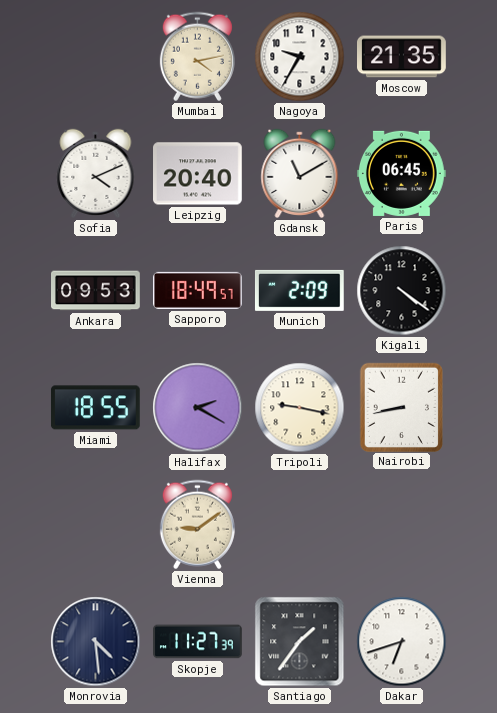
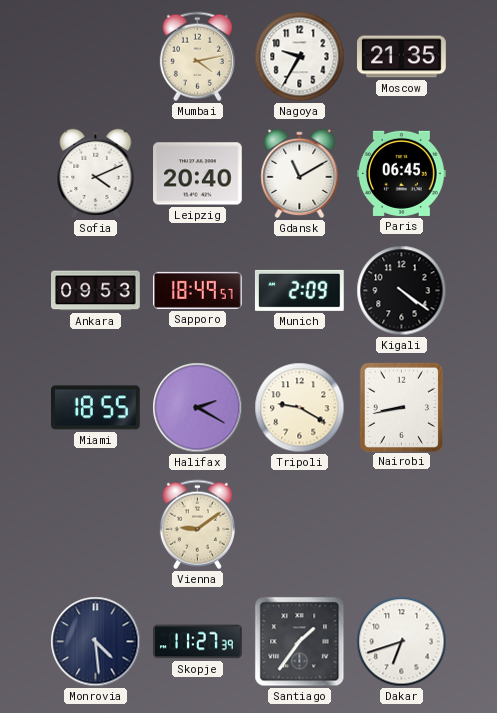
Tripoli: 9:17 -> 9:20
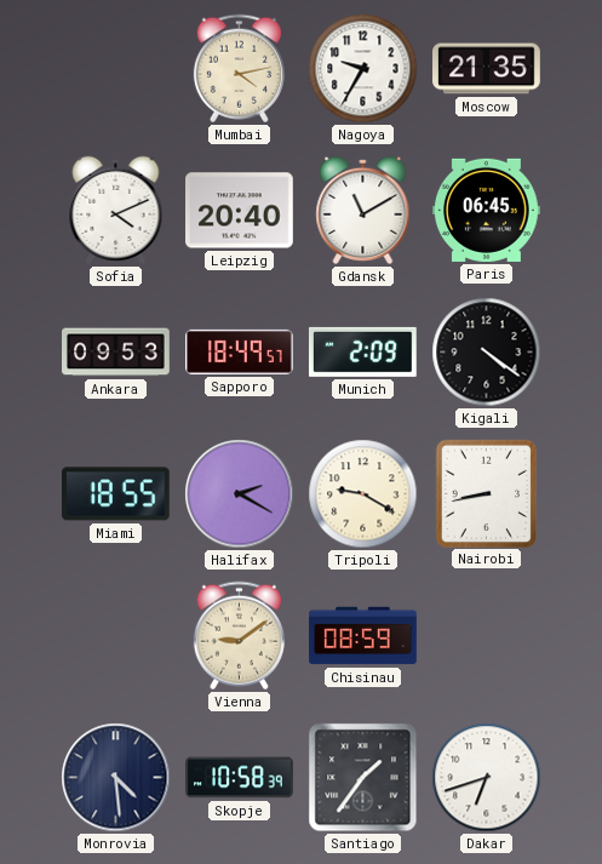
Chisinau: none -> 08:59
Skopje: 11:27 -> 10:58
